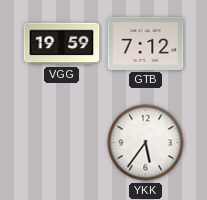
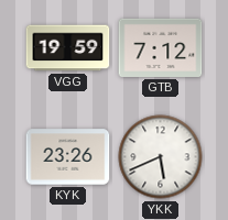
KYK: none -> 23:26
YKK: 5:36 -> 5:41
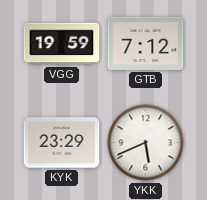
KYK: 23:26 -> 23:29
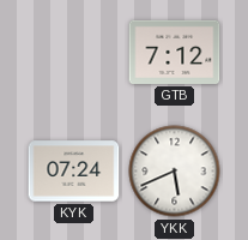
VGG: 19:59 -> none
KYK: 23:29 -> 07:24
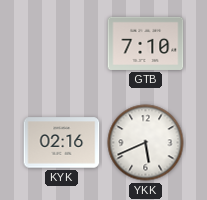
GTB: 7:12 -> 7:10
KYK: 07:24 -> 02:16
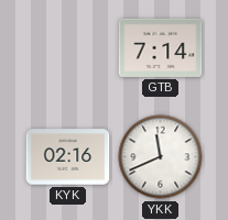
GTB: 7:10 -> 7:14
YKK: 5:41 -> 11:41
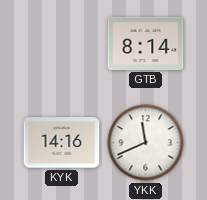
GTB: 7:14 -> 8:14
KYK: 02:16 -> 14:16
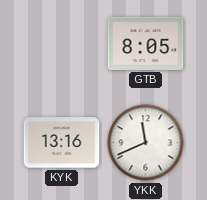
GTB: 8:14 -> 8:05
KYK: 14:16 -> 13:16
